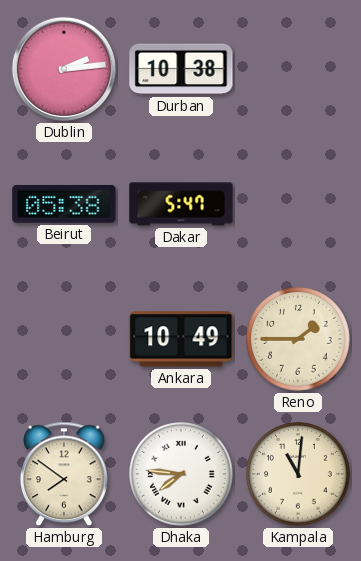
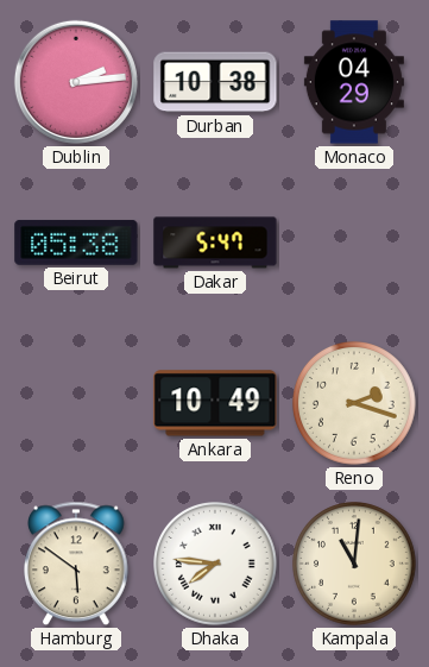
Monaco: none -> 04:29
Reno: 1:45 -> 2:18
Hamburg: 7:51 -> 5:51
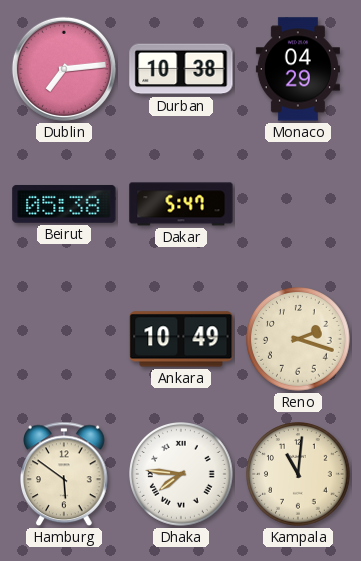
Dublin: 2:14 -> 7:14
